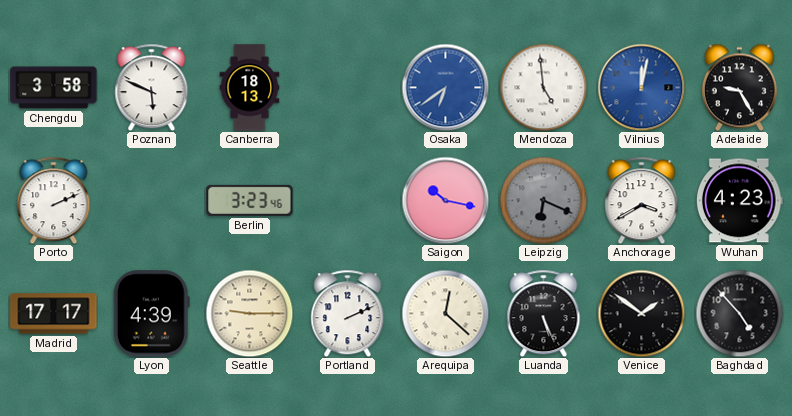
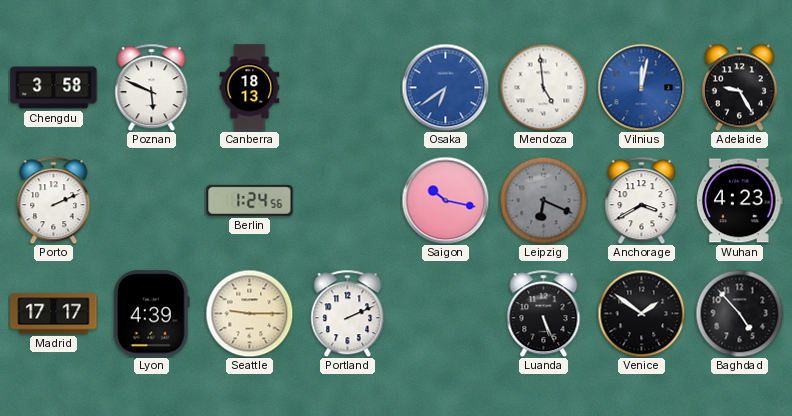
Berlin: 3:23 -> 1:24
Arequipa: 12:22 -> none
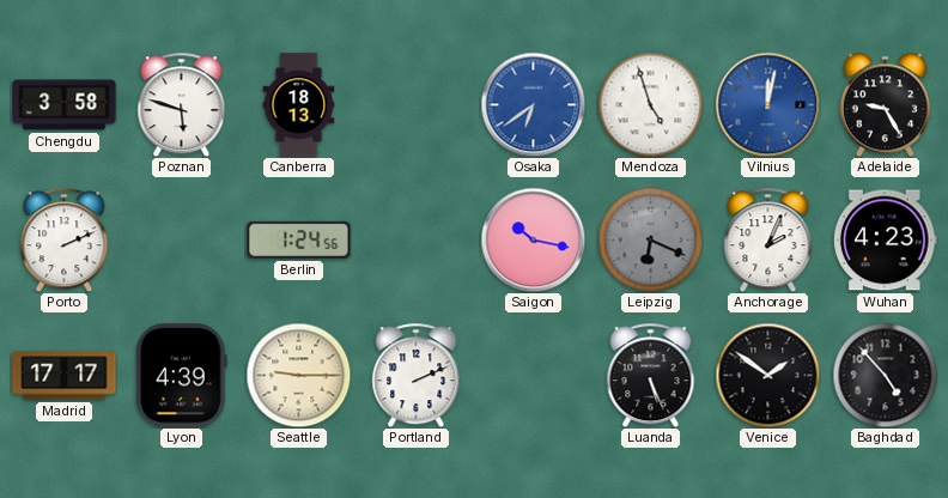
Poznan: 5:49 -> 5:48
Mendoza: 4:59 -> 4:57
Anchorage: 3:40 -> 2:04
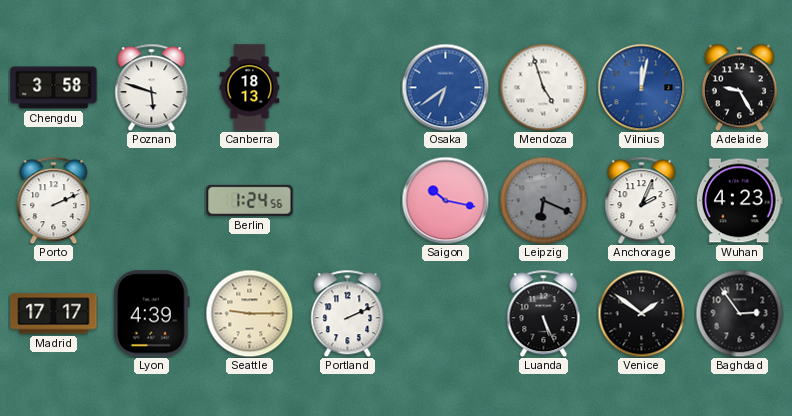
Baghdad: 4:53 -> 2:54
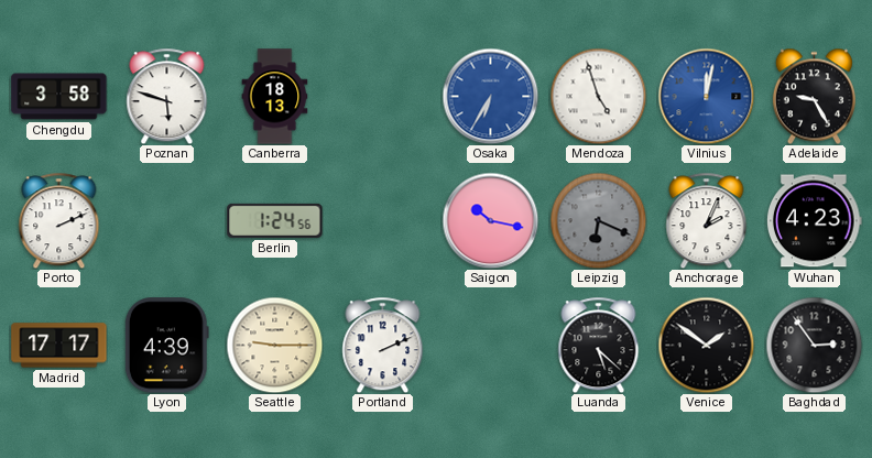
Osaka: 6:39 -> 6:35
Luanda: 5:26 -> 5:22
